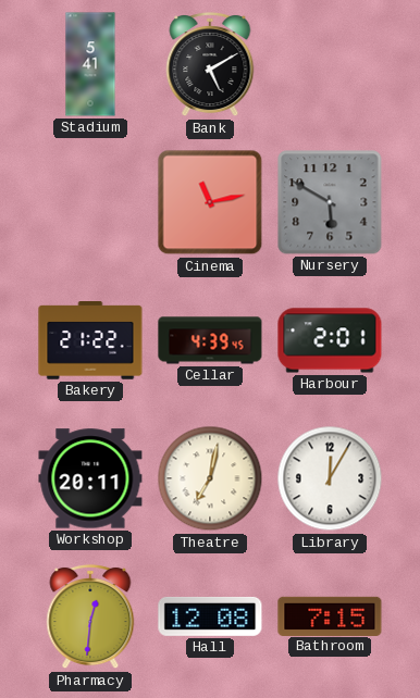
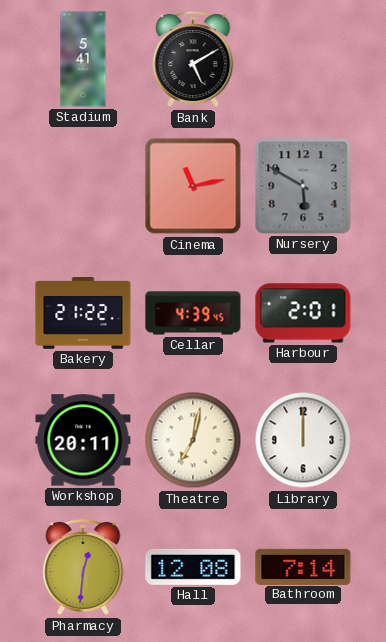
Library: 12:05 -> 12:00
Bathroom: 7:15 -> 7:14
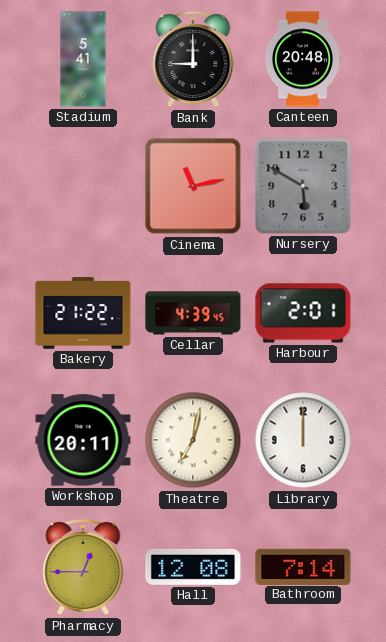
Bank: 5:10 -> 9:00
Canteen: none -> 20:48
Pharmacy: 12:31 -> 12:45
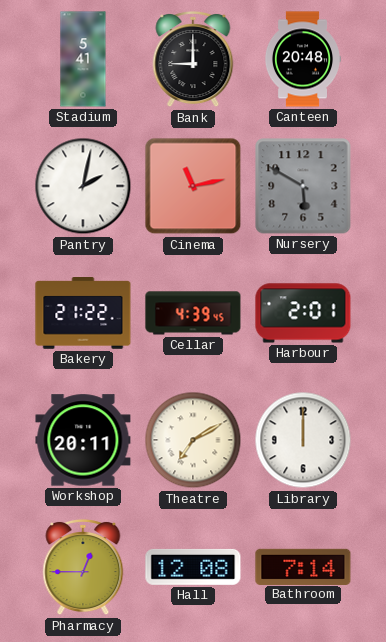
Pantry: none -> 2:02
Theatre: 7:02 -> 7:10
